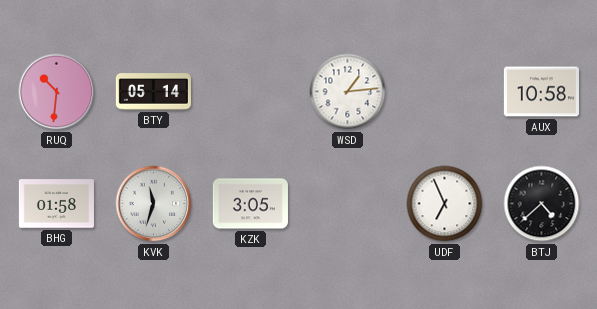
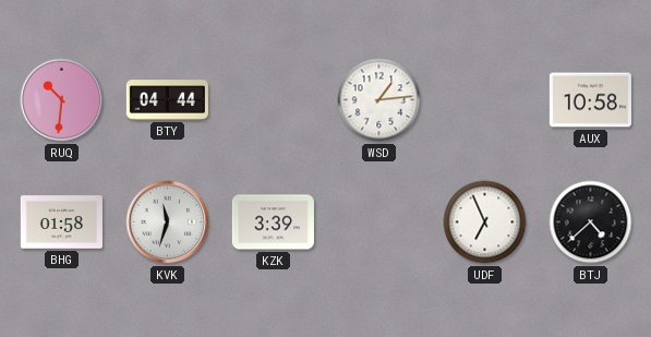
BTY: 05:14 -> 04:44
KZK: 3:05 -> 3:39
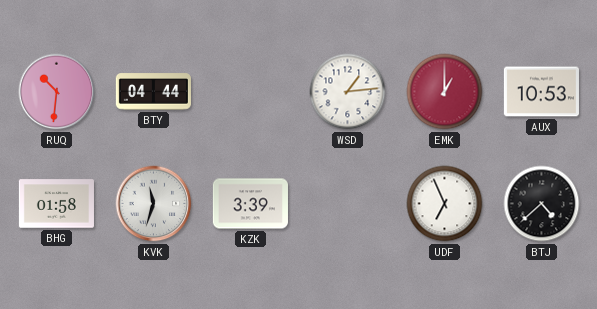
EMK: none -> 1:00
AUX: 10:58 -> 10:53
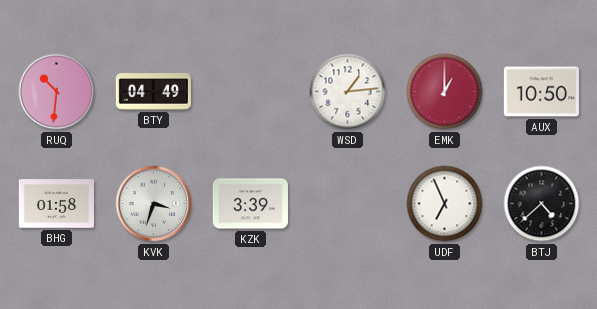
BTY: 04:44 -> 04:49
AUX: 10:53 -> 10:50
KVK: 11:33 -> 3:33
